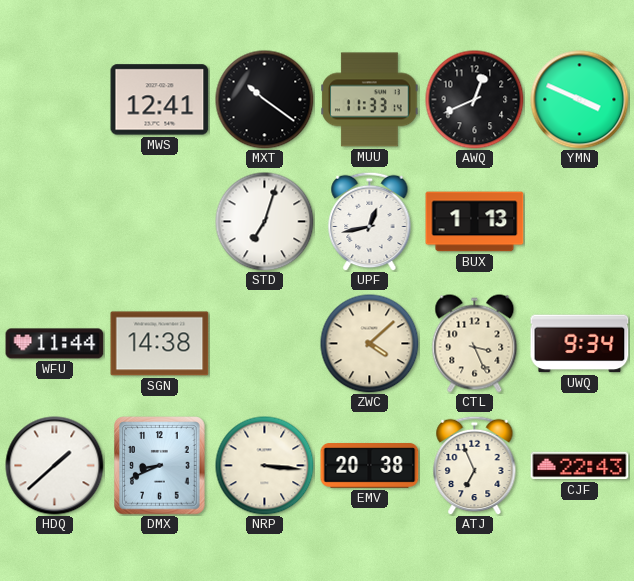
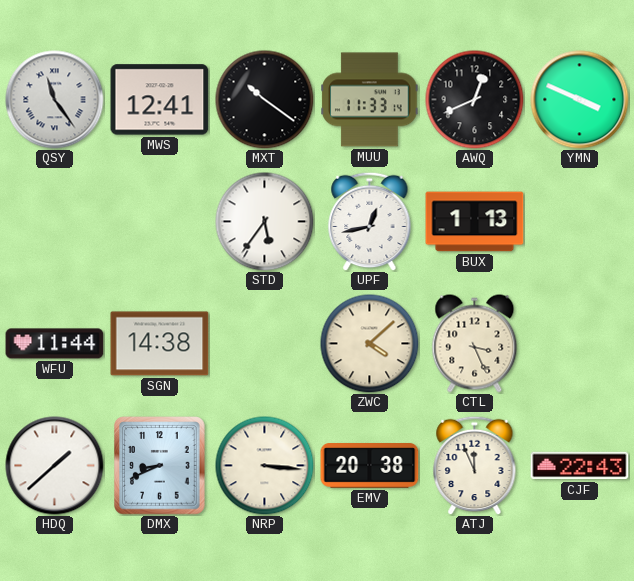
QSY: none -> 11:24
STD: 7:03 -> 5:36
UWQ: 9:34 -> none
ATJ: 6:56 -> 11:56
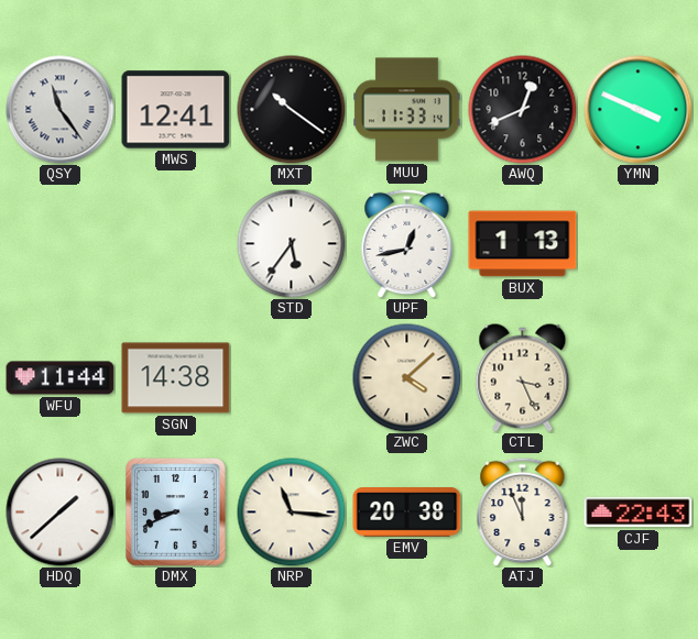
NRP: 3:16 -> 11:16
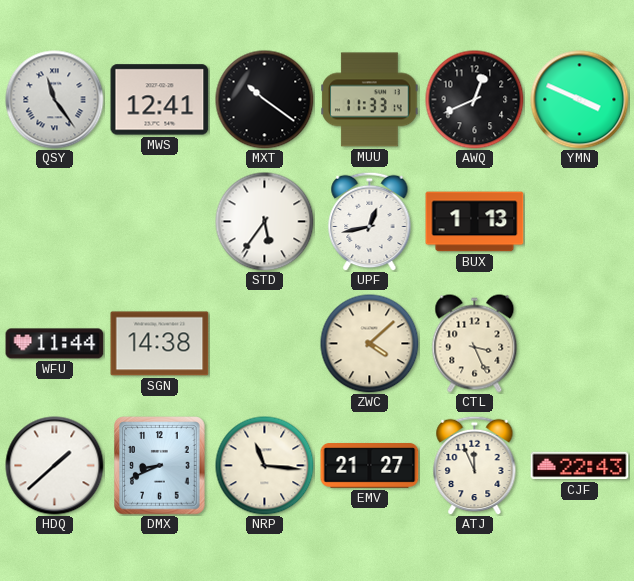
EMV: 20:38 -> 21:27
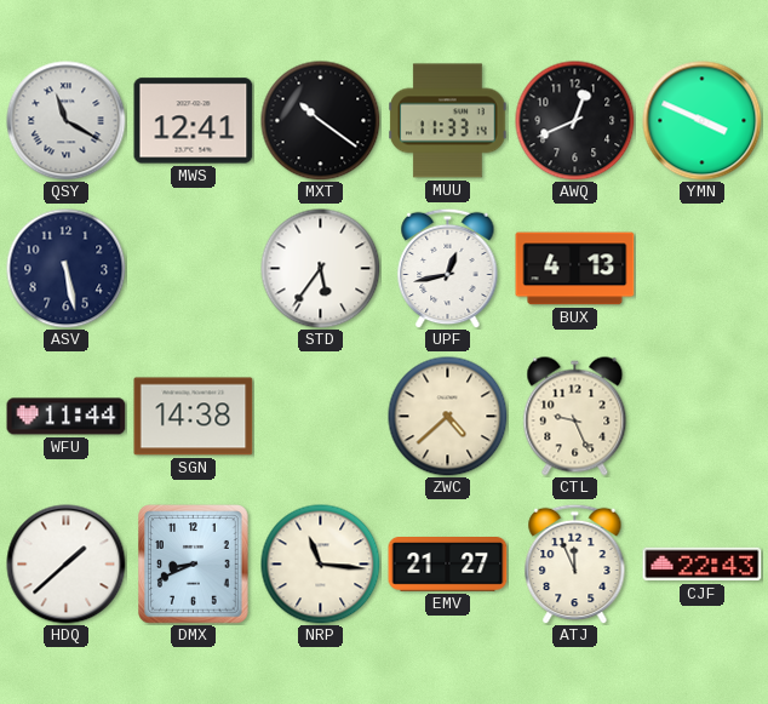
QSY: 11:24 -> 11:20
ASV: none -> 5:28
BUX: 1:13 -> 4:13
ZWC: 4:08 -> 4:38
CTL: 3:26 -> 9:26
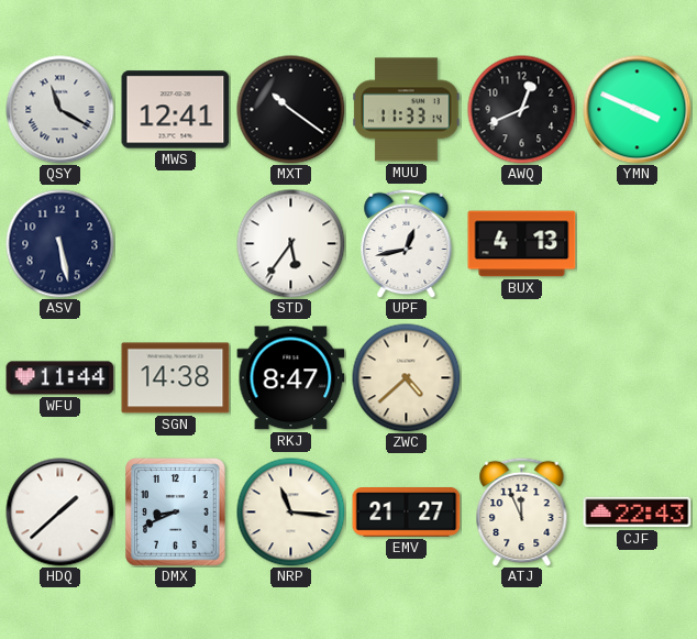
RKJ: none -> 8:47
CTL: 9:26 -> none
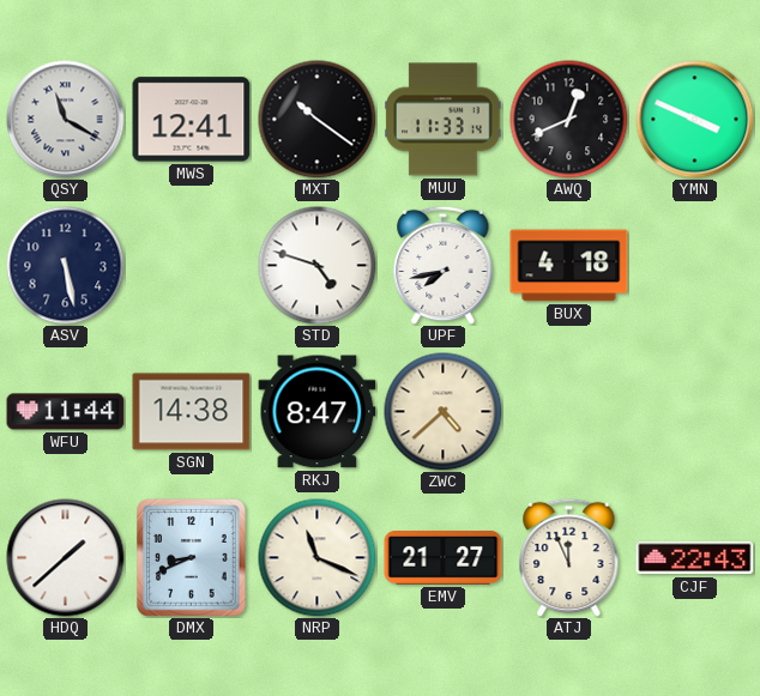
STD: 5:36 -> 4:48
UPF: 12:43 -> 7:43
BUX: 4:13 -> 4:18
NRP: 11:16 -> 11:19
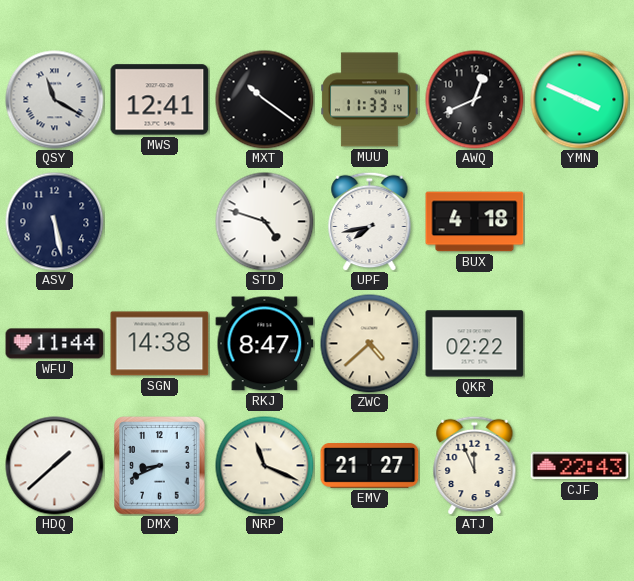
QKR: none -> 02:22
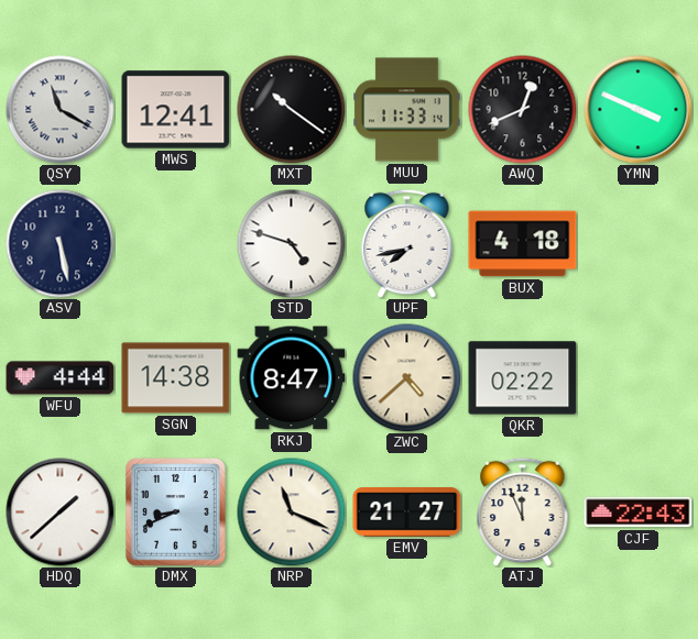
WFU: 11:44 -> 4:44
